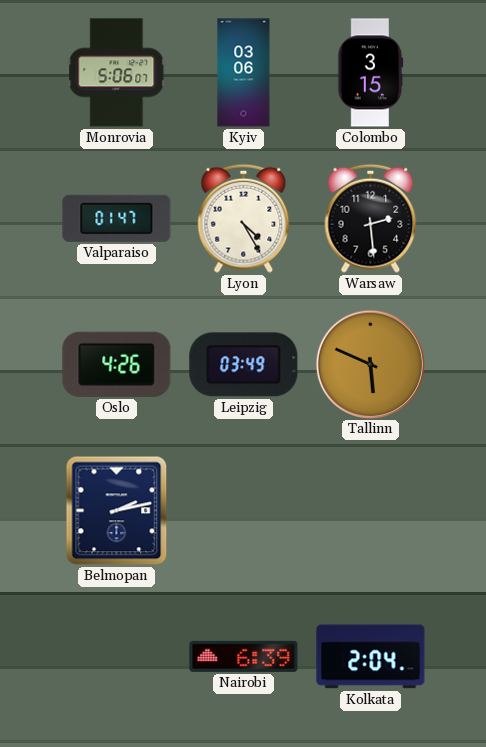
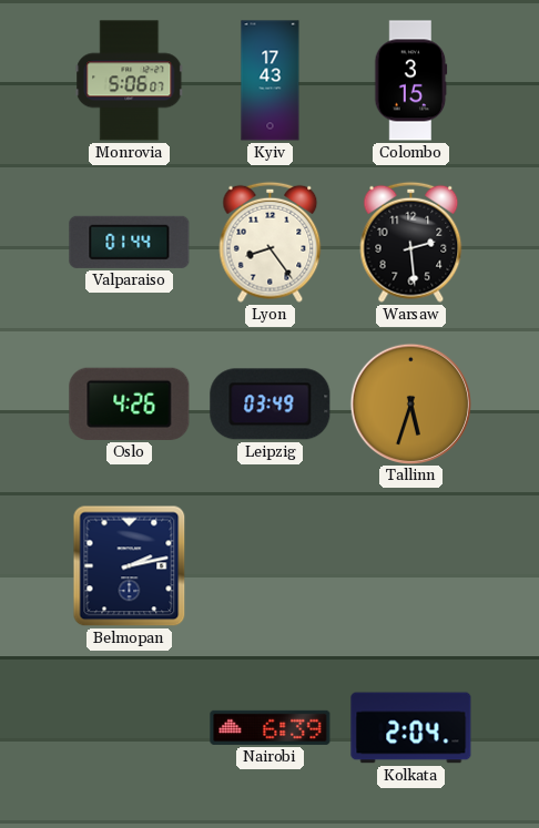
Kyiv: 03:06 -> 17:43
Valparaiso: 01:47 -> 01:44
Lyon: 4:25 -> 8:24
Tallinn: 5:49 -> 5:33
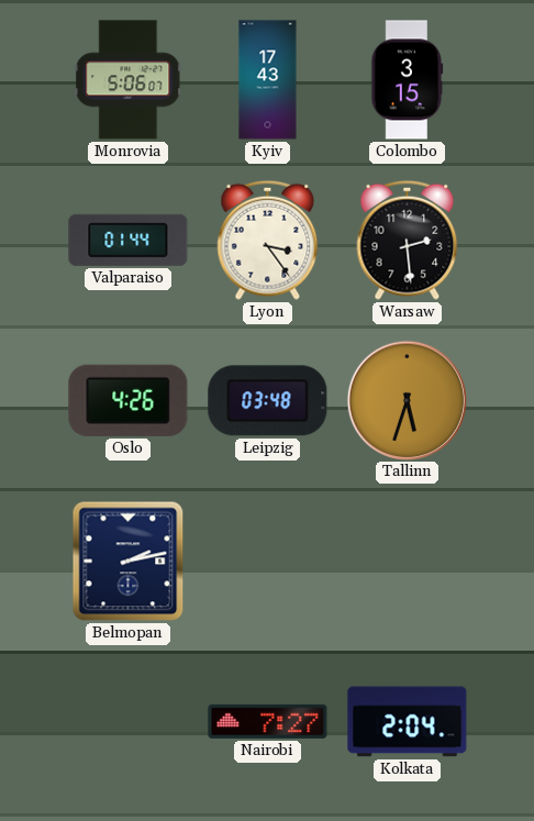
Lyon: 8:24 -> 3:24
Leipzig: 03:49 -> 03:48
Nairobi: 6:39 -> 7:27
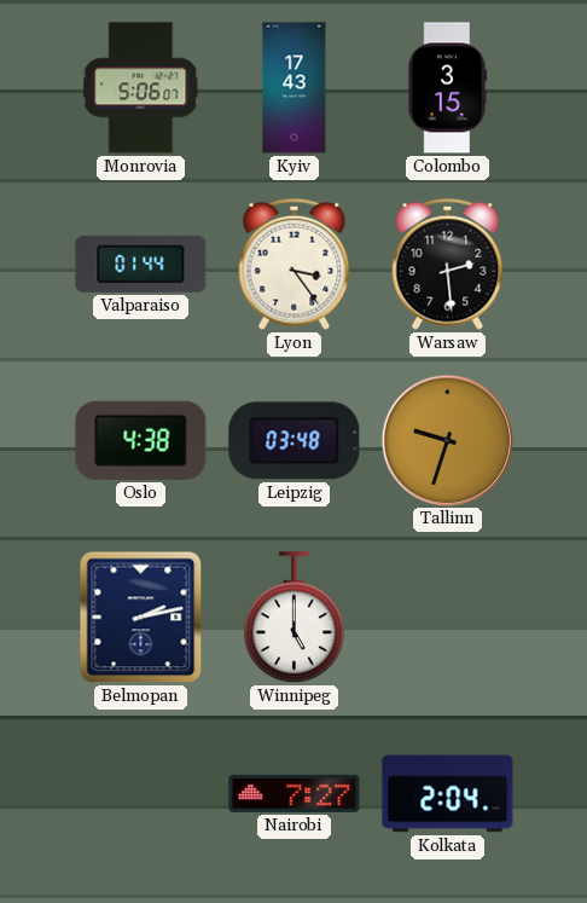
Oslo: 4:26 -> 4:38
Tallinn: 5:33 -> 9:33
Winnipeg: none -> 5:00
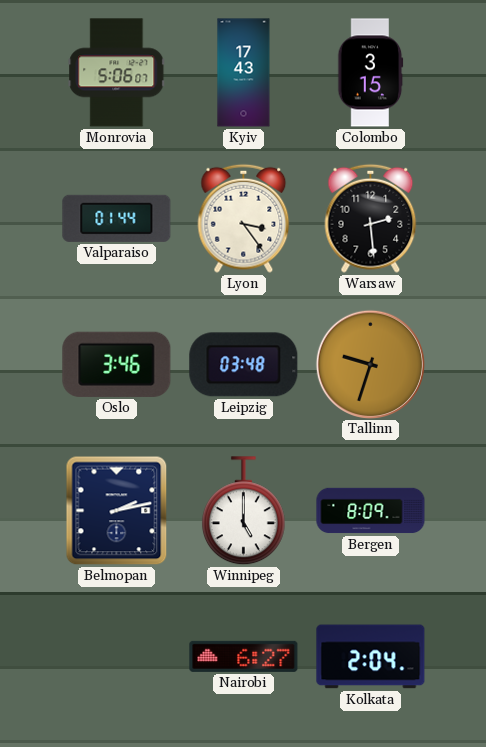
Oslo: 4:38 -> 3:46
Bergen: none -> 8:09
Nairobi: 7:27 -> 6:27
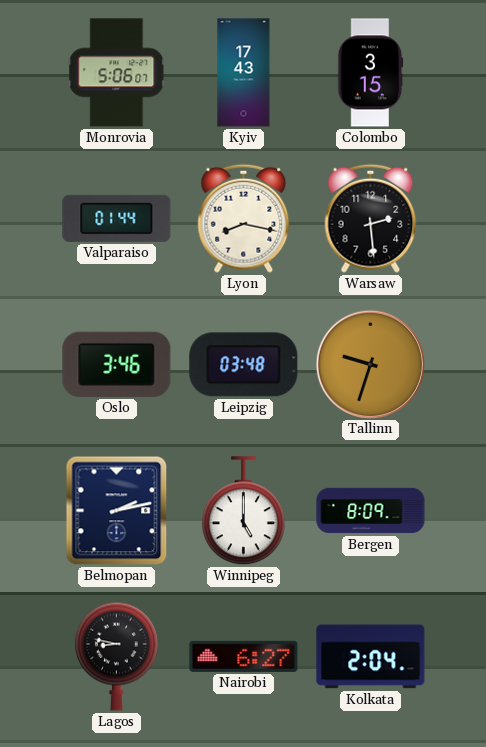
Lyon: 3:24 -> 8:17
Lagos: none -> 8:47
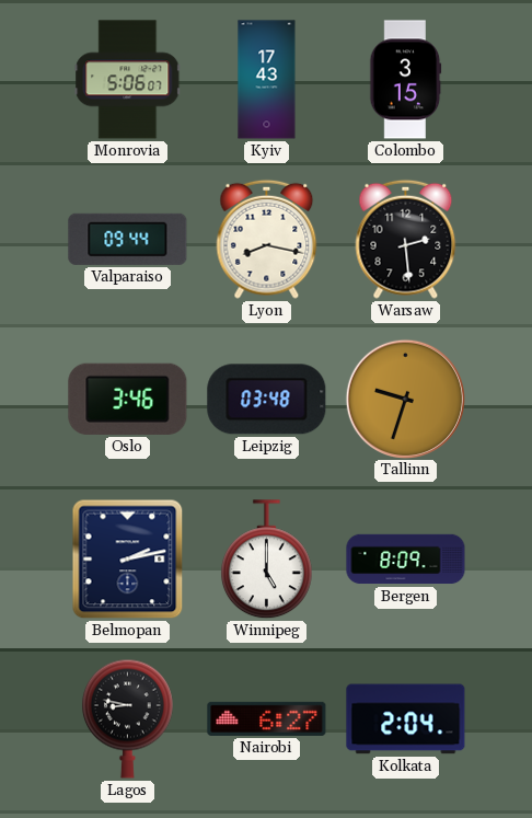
Valparaiso: 01:44 -> 09:44
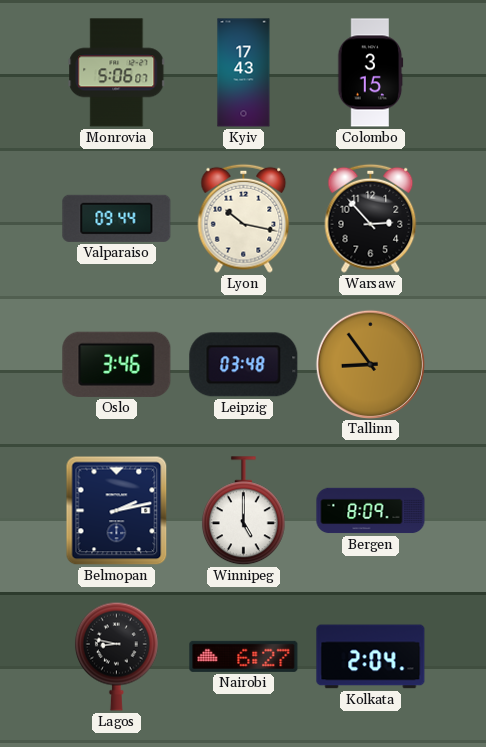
Lyon: 8:17 -> 10:17
Warsaw: 2:29 -> 2:53
Tallinn: 9:33 -> 8:54
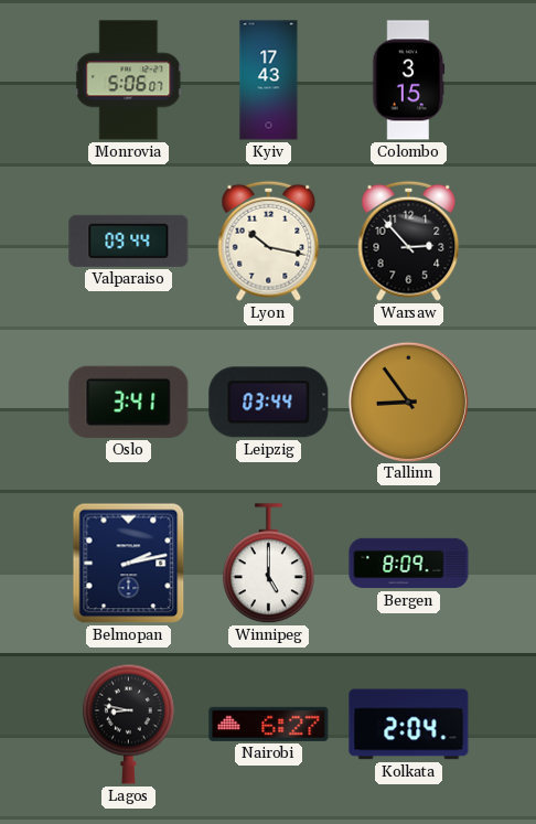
Oslo: 3:46 -> 3:41
Leipzig: 03:48 -> 03:44
